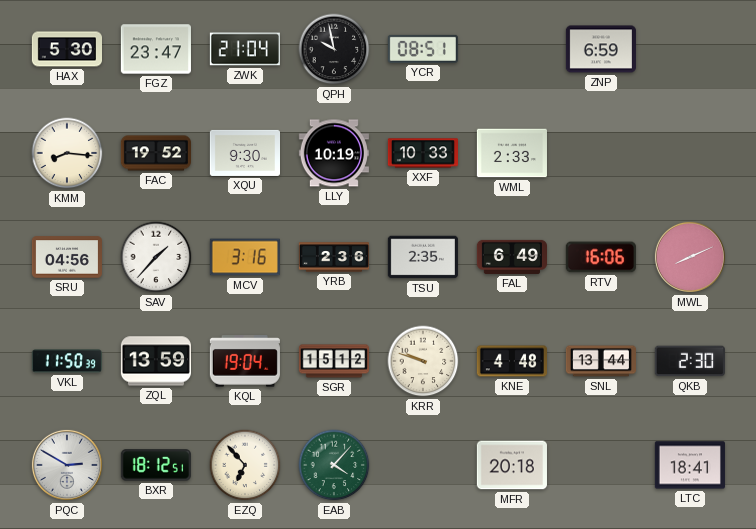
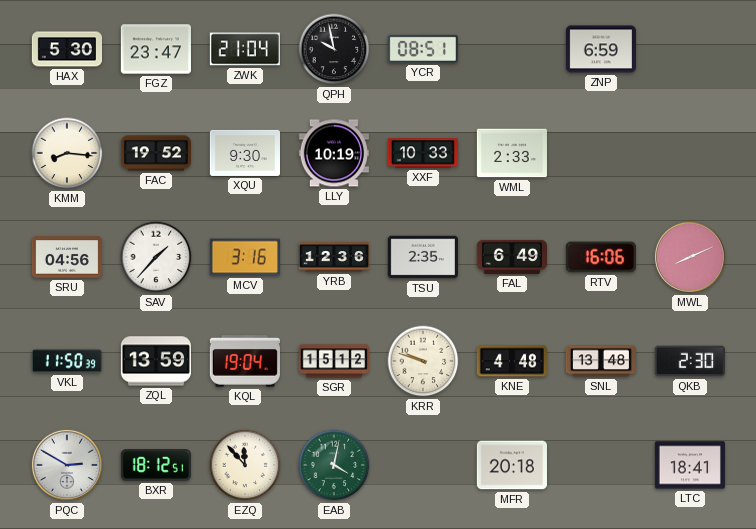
YRB: 2:36 -> 12:36
SNL: 13:44 -> 13:48
EZQ: 6:53 -> 11:53
EAB: 4:07 -> 4:02
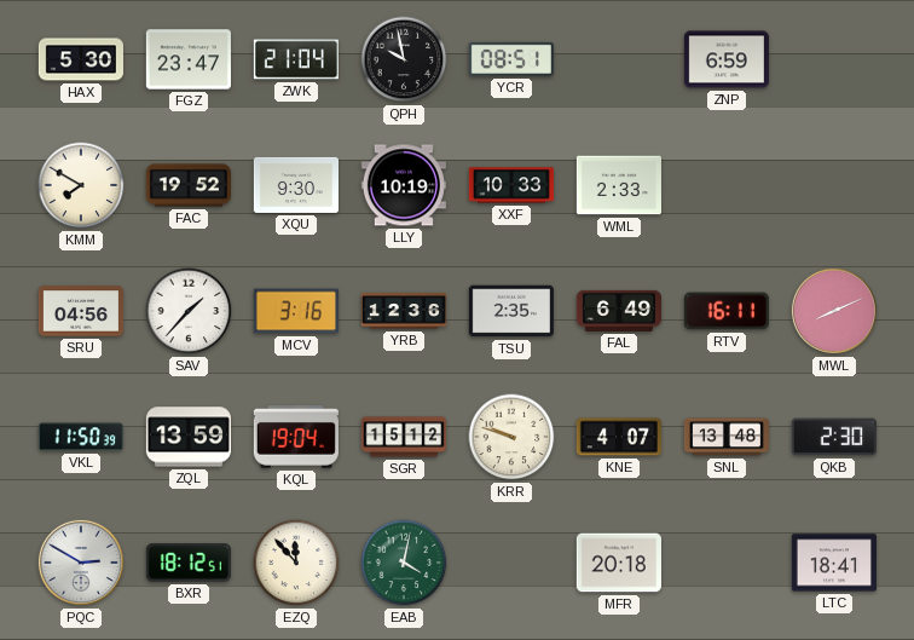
KMM: 8:16 -> 7:50
RTV: 16:06 -> 16:11
KNE: 4:48 -> 4:07
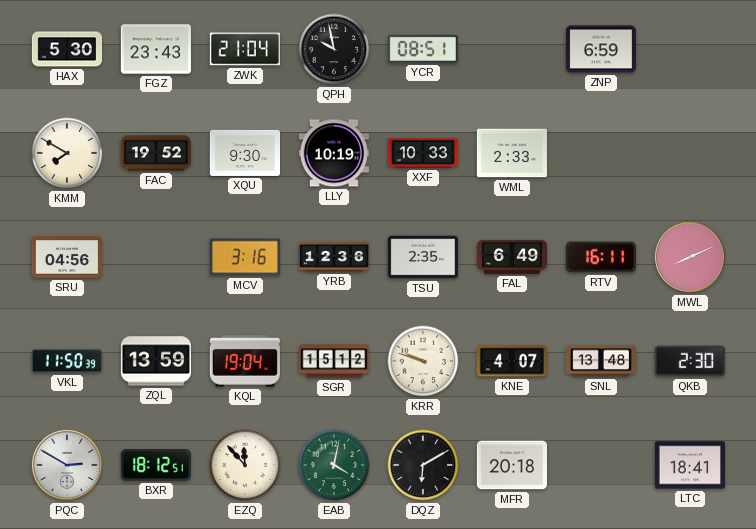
FGZ: 23:47 -> 23:43
SAV: 1:37 -> none
DQZ: none -> 6:10
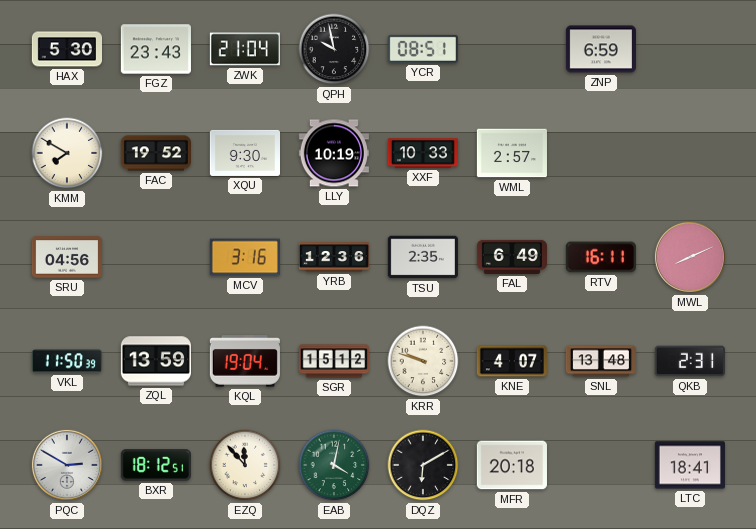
WML: 2:33 -> 2:57
QKB: 2:30 -> 2:31
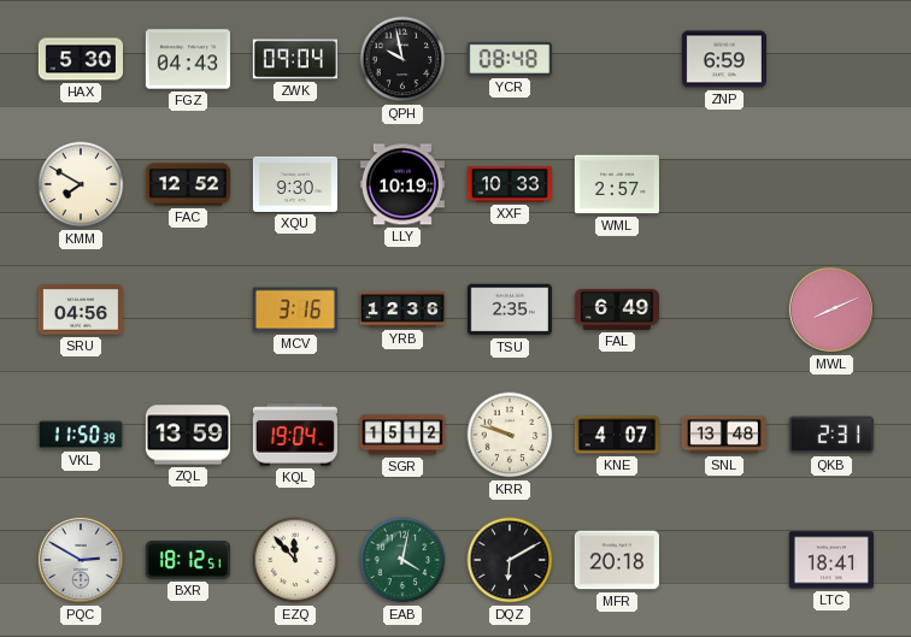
FGZ: 23:43 -> 04:43
ZWK: 21:04 -> 09:04
YCR: 08:51 -> 08:48
FAC: 19:52 -> 12:52
RTV: 16:11 -> none
